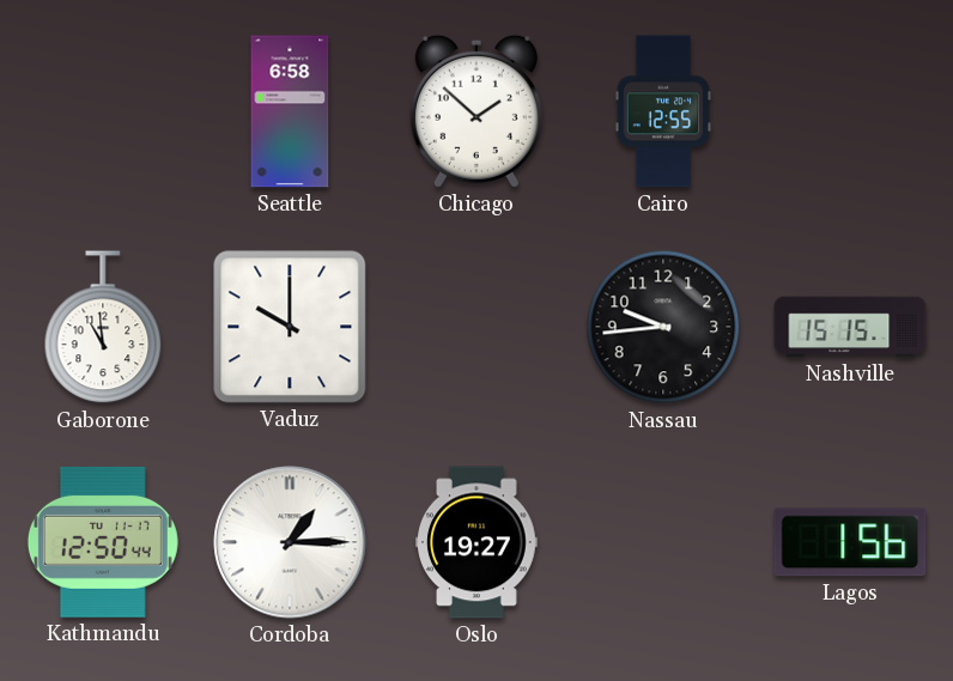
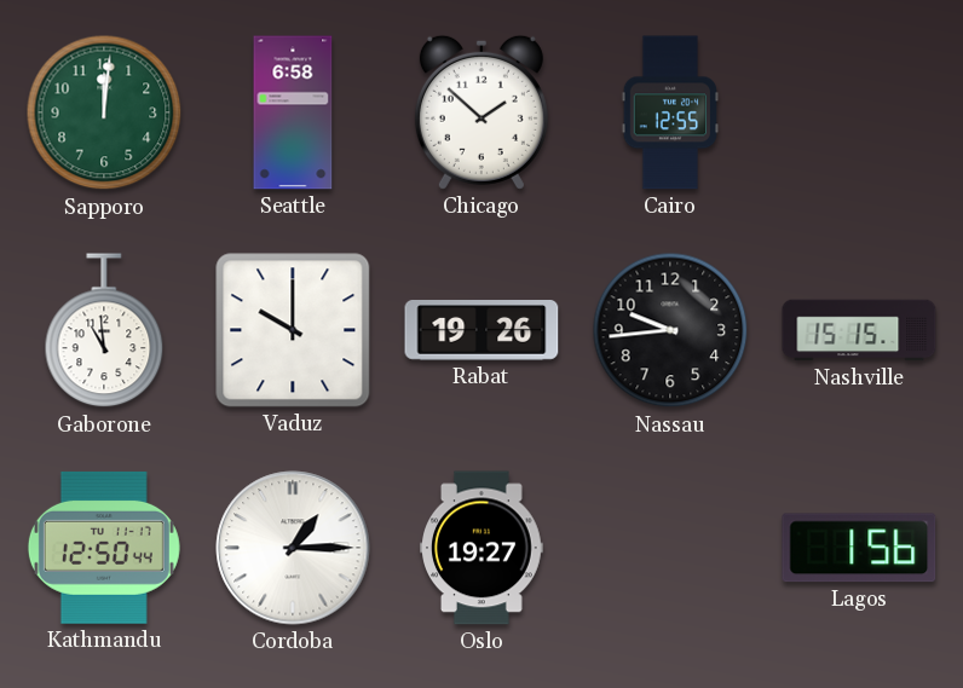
Sapporo: none -> 12:01
Rabat: none -> 19:26
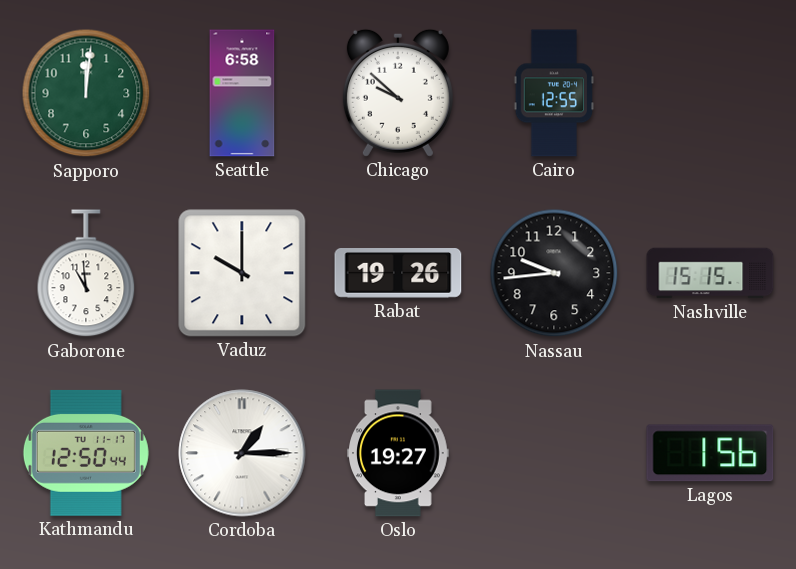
Chicago: 1:52 -> 9:52
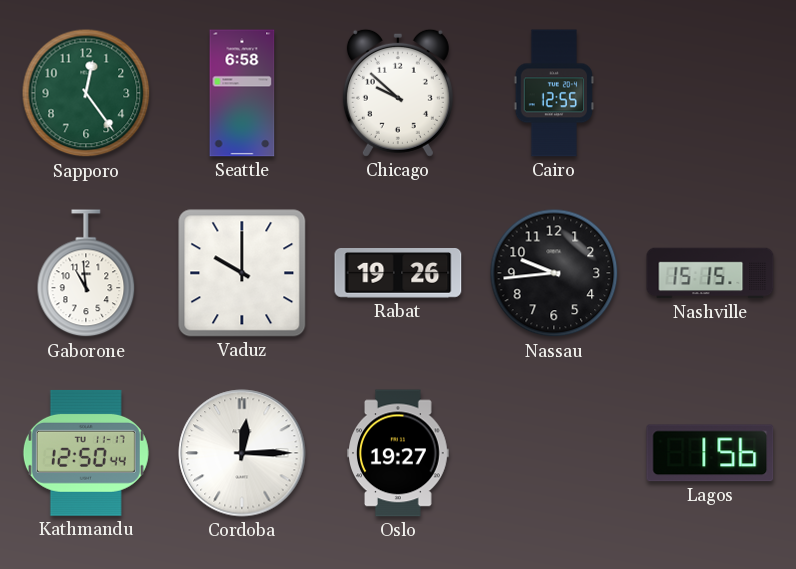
Sapporo: 12:01 -> 12:24
Cordoba: 1:15 -> 12:15
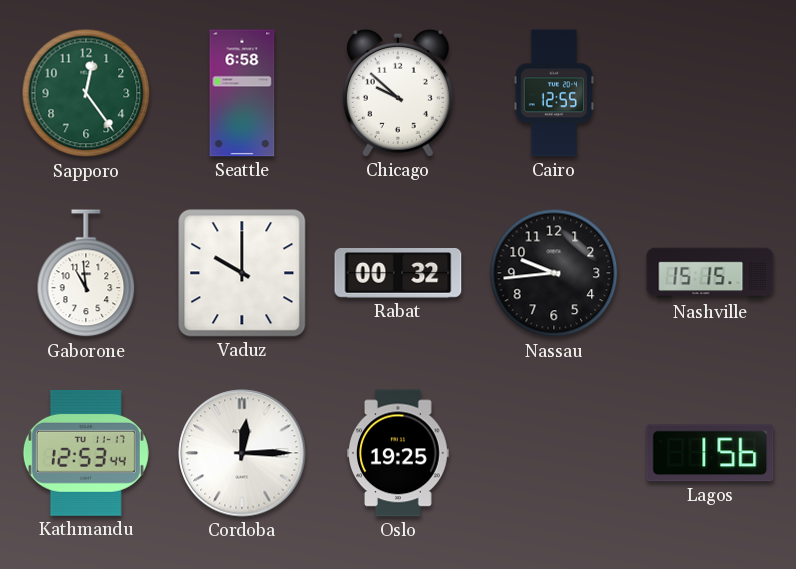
Rabat: 19:26 -> 00:32
Kathmandu: 12:50 -> 12:53
Oslo: 19:27 -> 19:25
